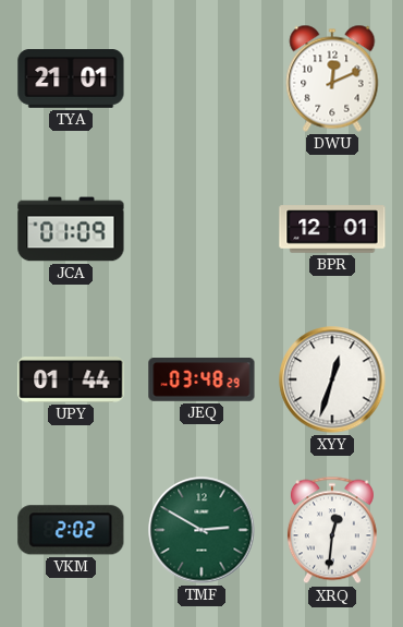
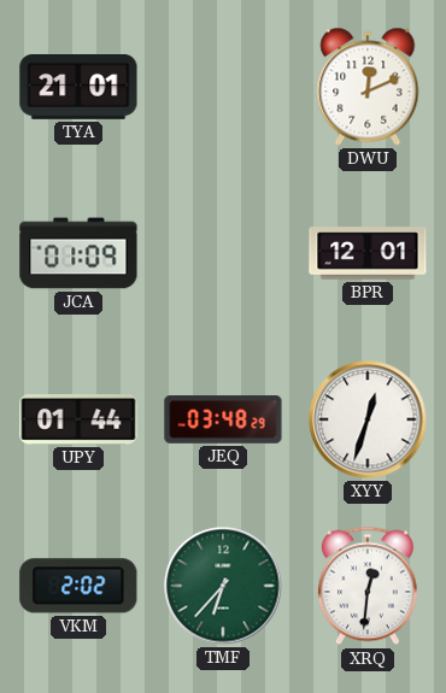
TMF: 2:50 -> 6:37
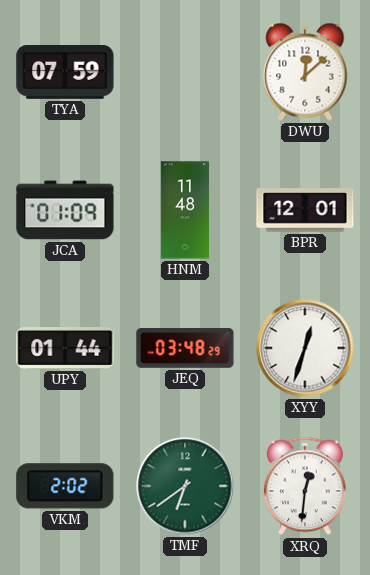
TYA: 21:01 -> 07:59
DWU: 12:11 -> 12:08
HNM: none -> 11:48
TMF: 6:37 -> 6:39
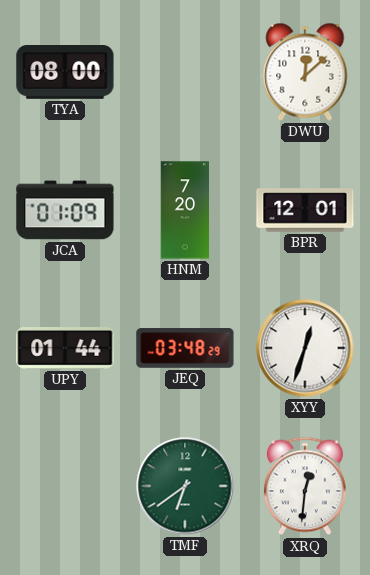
TYA: 07:59 -> 08:00
HNM: 11:48 -> 7:20
VKM: 2:02 -> none
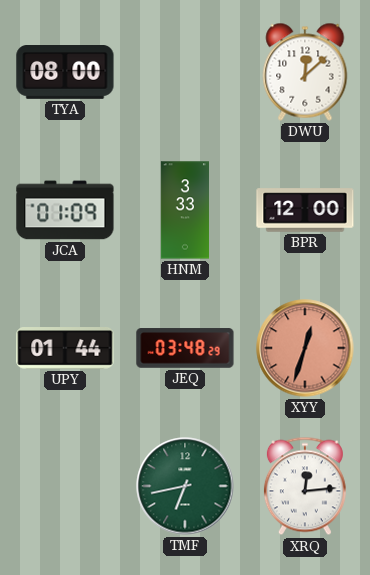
HNM: 7:20 -> 3:33
BPR: 12:01 -> 12:00
XYY dial: white -> salmon
TMF: 6:39 -> 6:43
XRQ: 12:31 -> 12:14
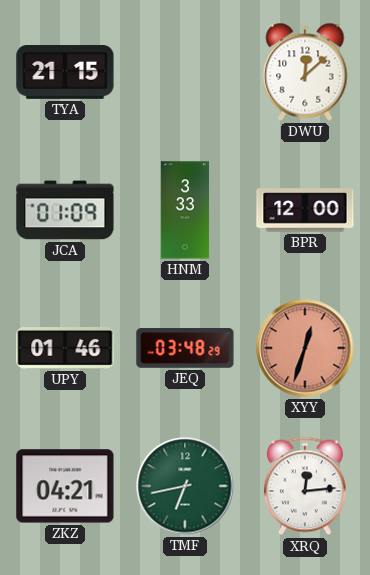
TYA: 08:00 -> 21:15
UPY: 01:44 -> 01:46
ZKZ: none -> 04:21
